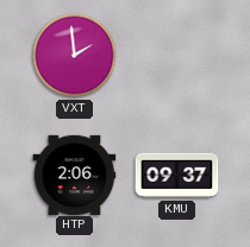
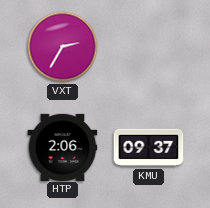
VXT: 1:59 -> 2:35
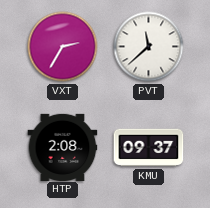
PVT: none -> 11:38
HTP: 2:06 -> 2:08
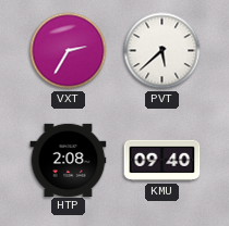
PVT: 11:38 -> 5:38
KMU: 09:37 -> 09:40
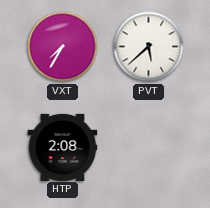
VXT: 2:35 -> 7:35
KMU: 09:40 -> none
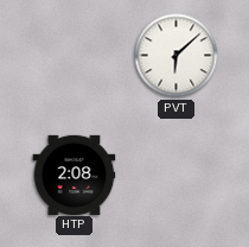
VXT: 7:35 -> none
PVT: 5:38 -> 6:08
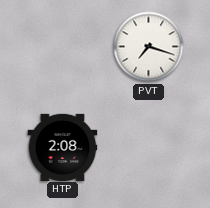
PVT: 6:08 -> 7:18
